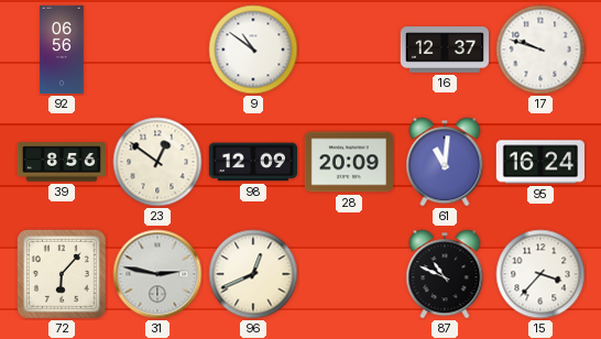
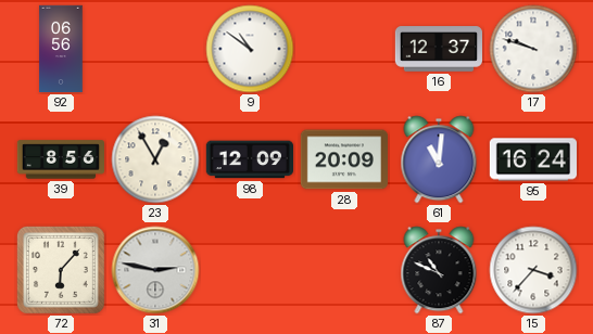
23: 12:51 -> 12:55
96: 12:41 -> none
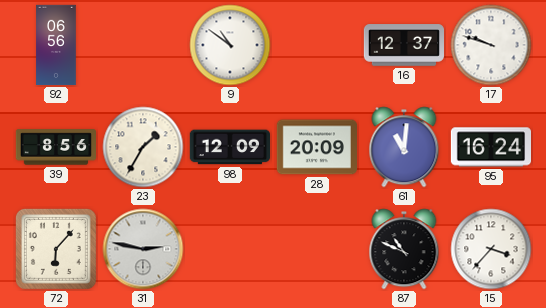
23: 12:55 -> 1:35
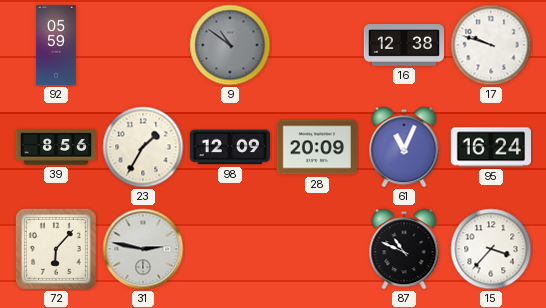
92: 06:56 -> 05:59
9 dial: white -> grey
16: 12:37 -> 12:38
61: 11:01 -> 11:04
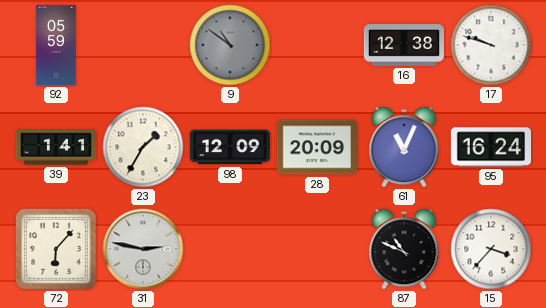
39: 8:56 -> 1:41
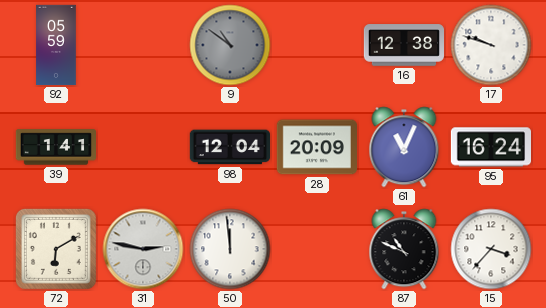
23: 1:35 -> none
98: 12:09 -> 12:04
72: 6:07 -> 6:10
50: none -> 11:59
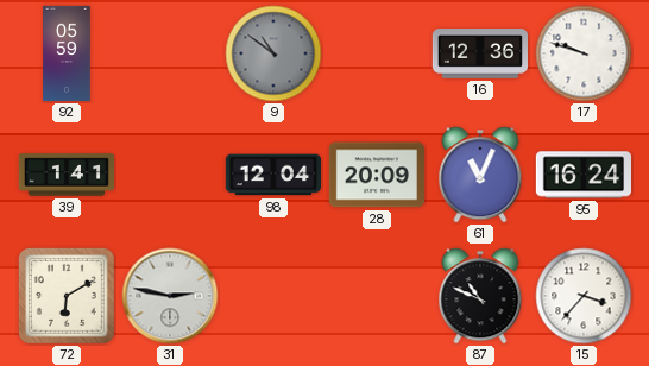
16: 12:38 -> 12:36
50: 11:59 -> none
